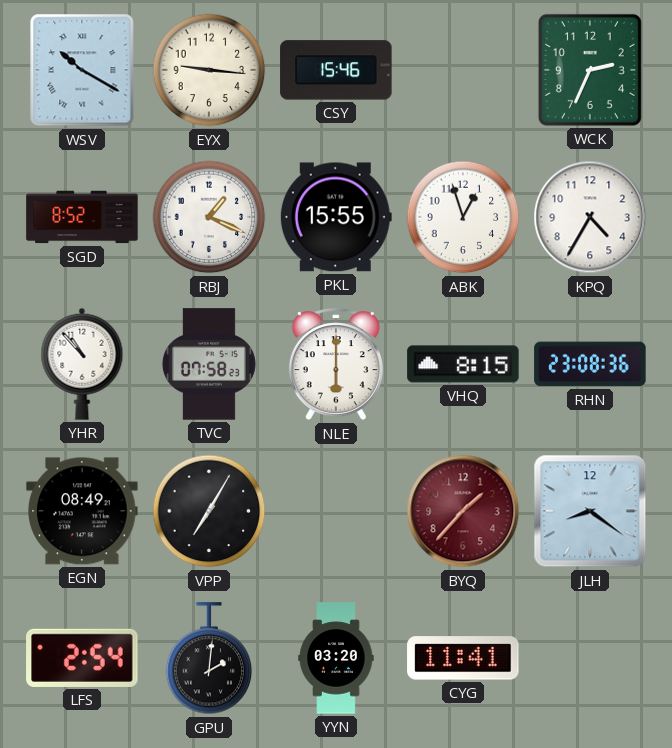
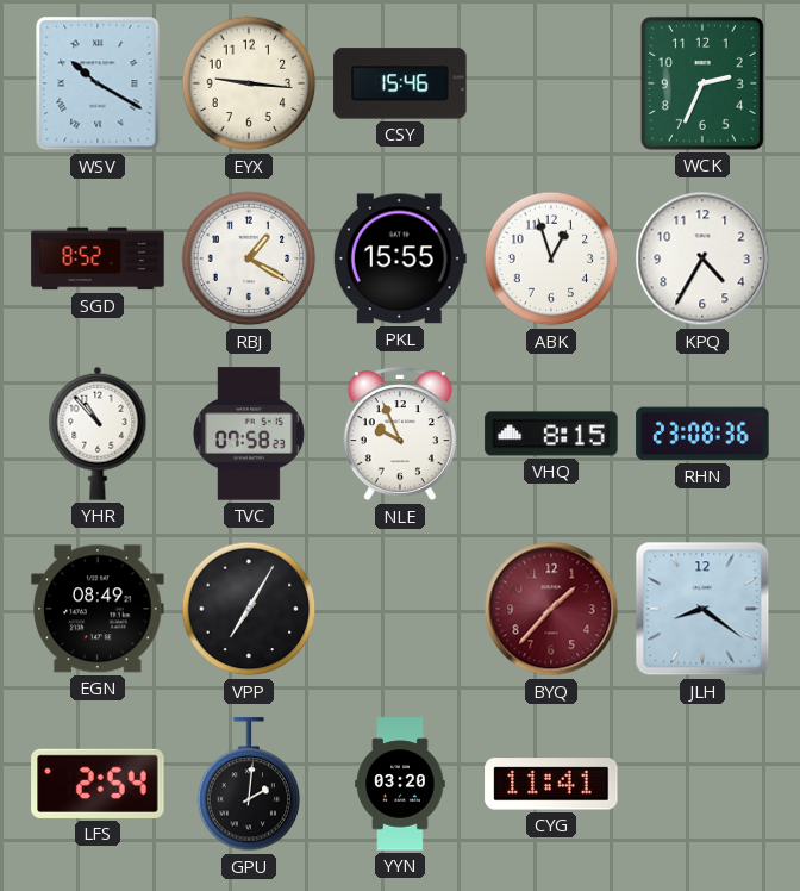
RBJ: 1:19 -> 1:20
NLE: 6:00 -> 9:56
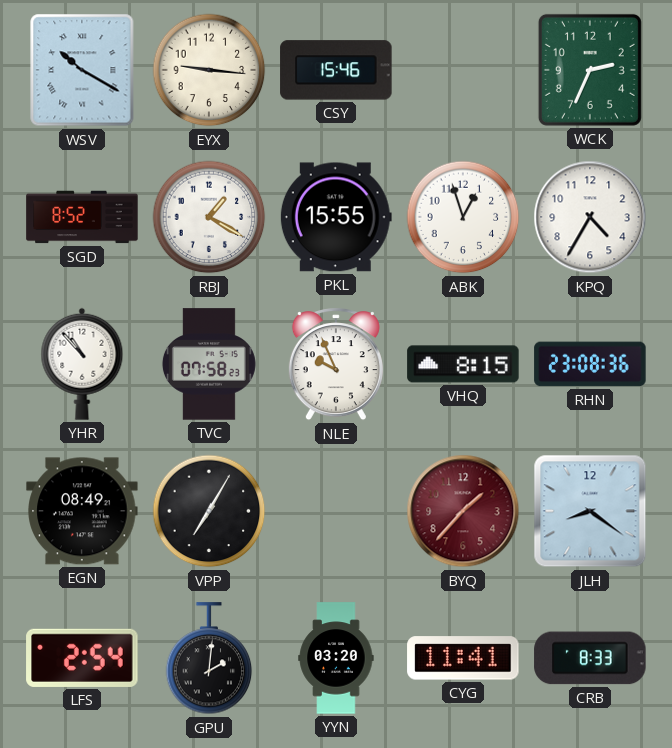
CRB: none -> 8:33
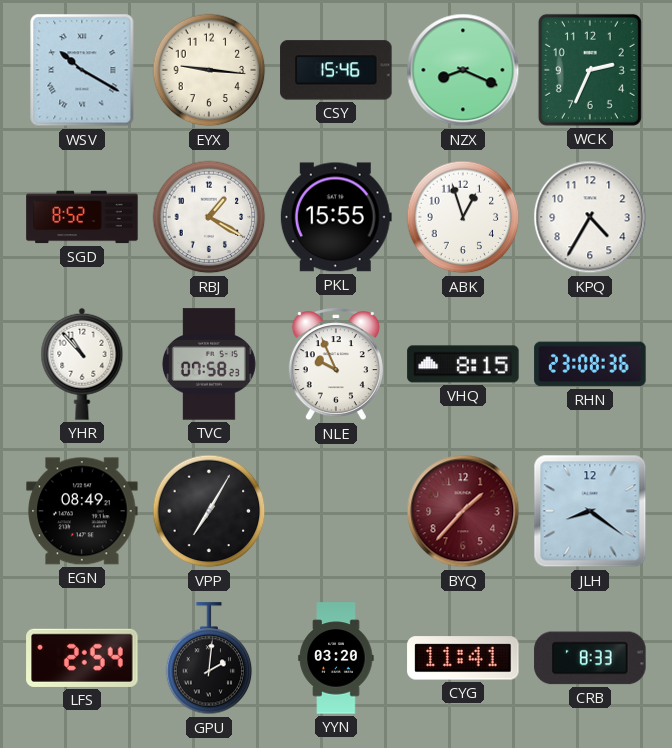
NZX: none -> 8:19
